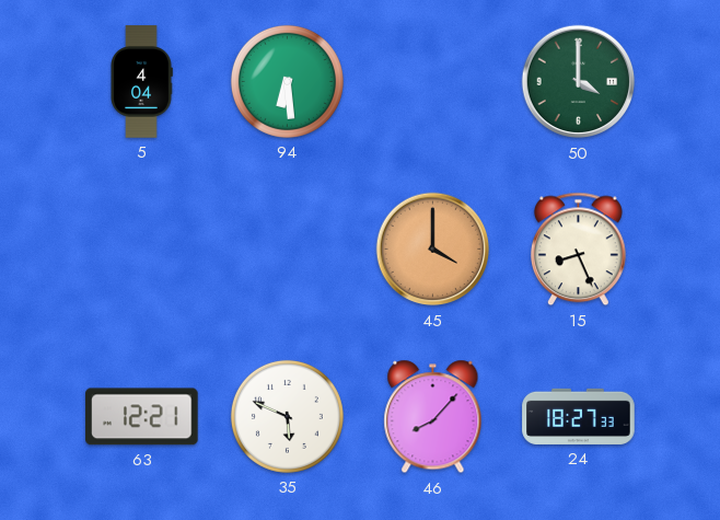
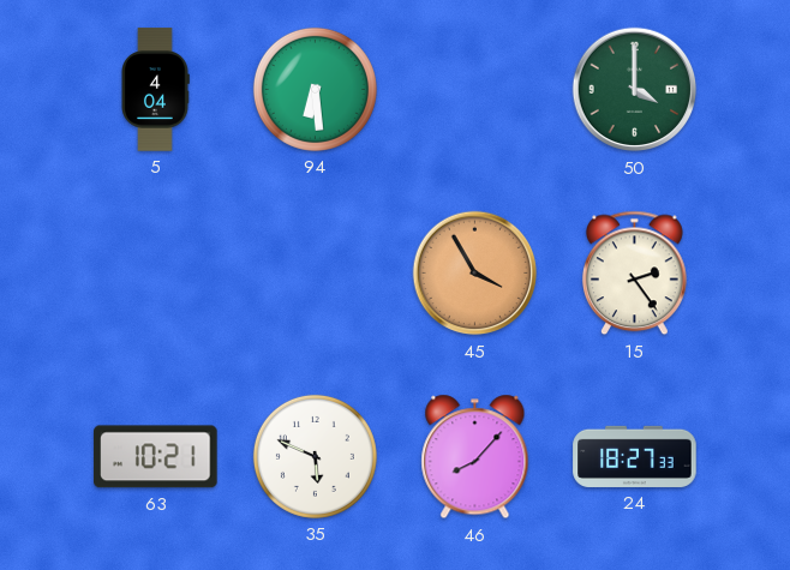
45: 4:00 -> 3:55
15: 8:26 -> 2:24
63: 12:21 -> 10:21
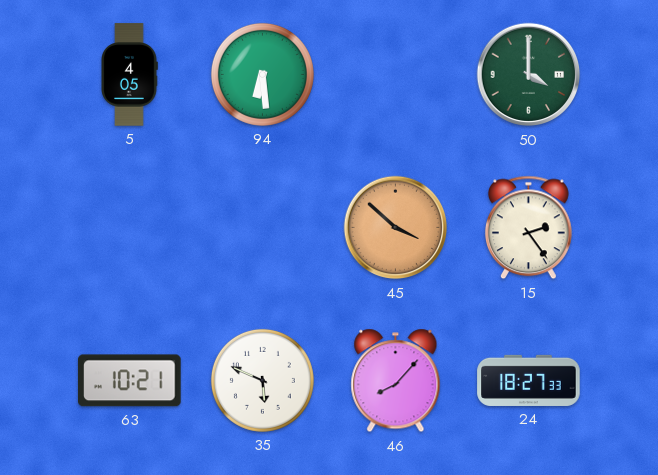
5: 4:04 -> 4:05
45: 3:55 -> 3:52
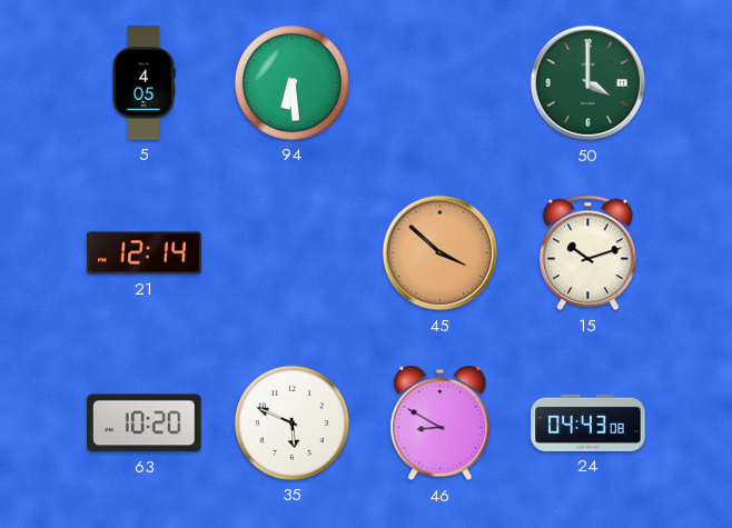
21: none -> 12:14
15: 2:24 -> 10:12
63: 10:21 -> 10:20
46: 8:07 -> 8:50
24: 18:27 -> 04:43
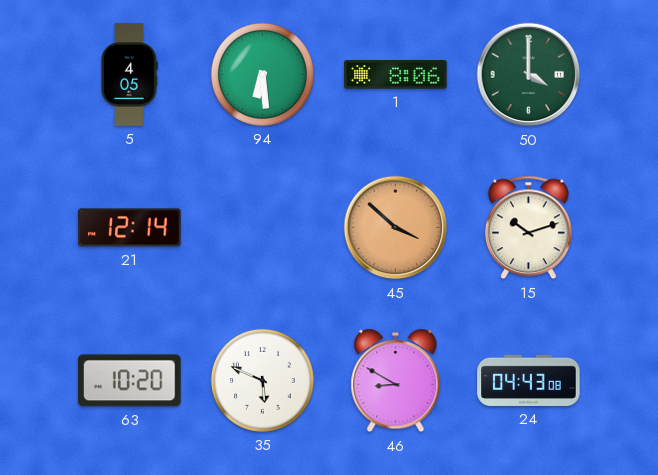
1: none -> 8:06
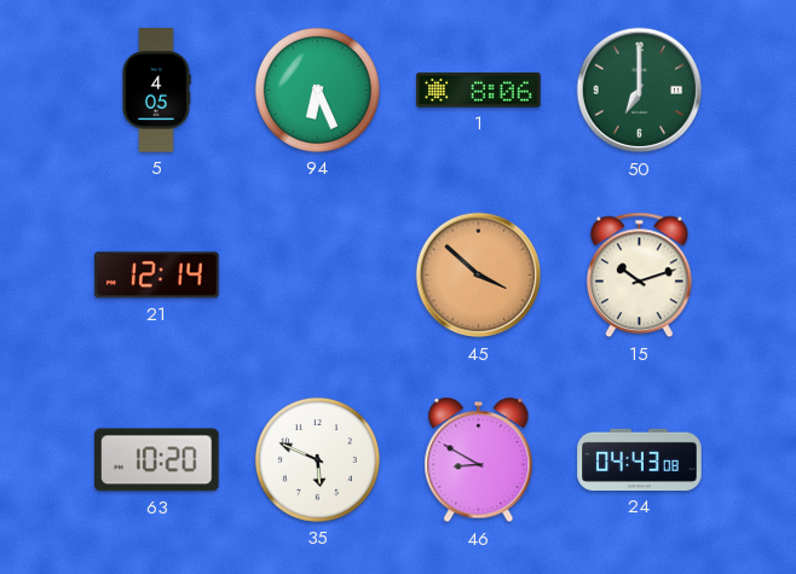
94: 6:29 -> 6:26
50: 4:00 -> 7:00
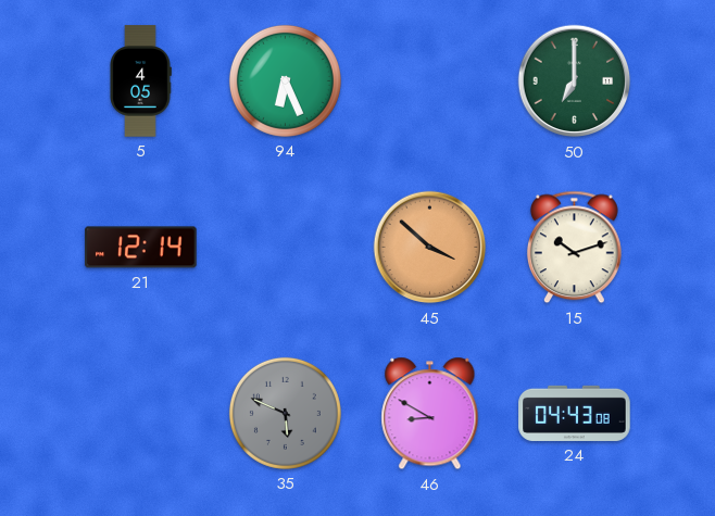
1: 8:06 -> none
63: 10:20 -> none
35 dial: white -> grey
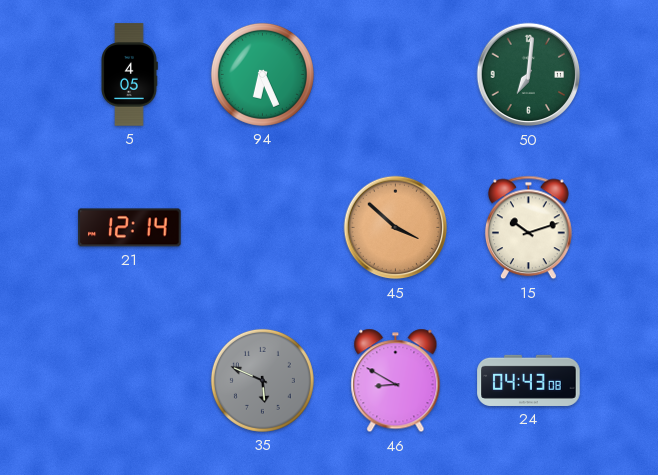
50: 7:00 -> 7:01
